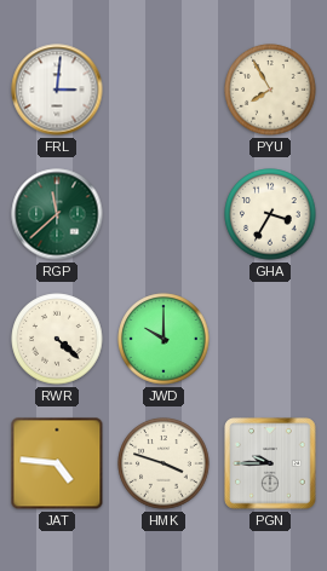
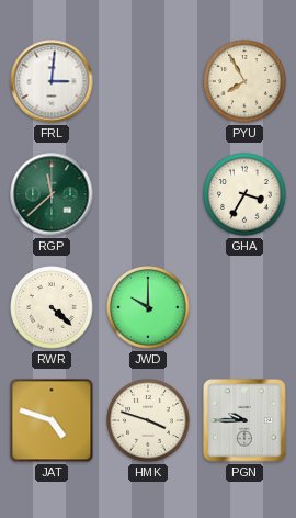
JAT: 4:46 -> 4:48
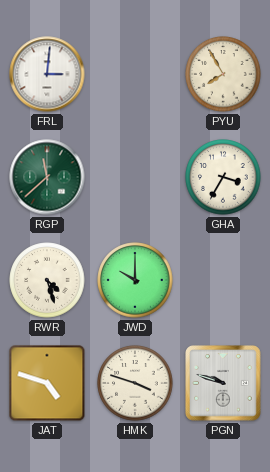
RWR: 4:22 -> 4:27
PGN: 9:45 -> 9:48
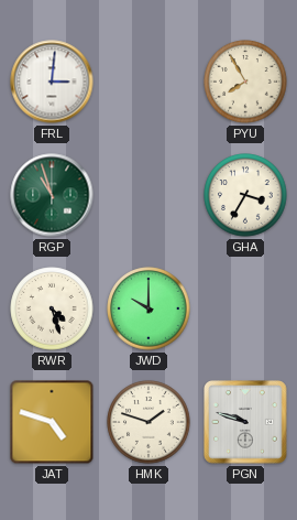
RGP: 11:38 -> 10:57
HMK: 3:48 -> 1:48
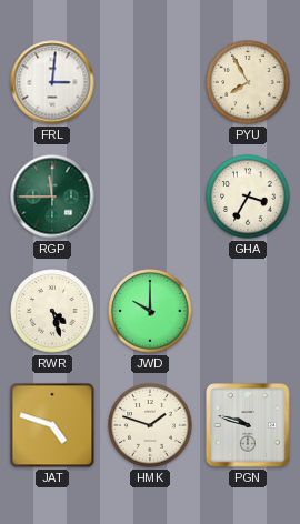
RGP: 10:57 -> 11:45
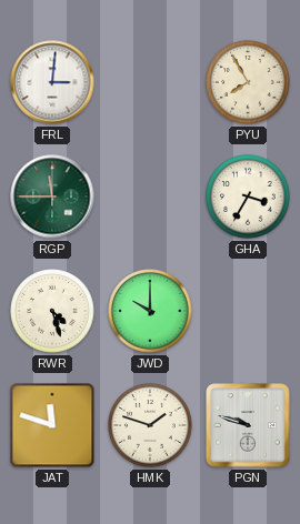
JAT: 4:48 -> 11:48
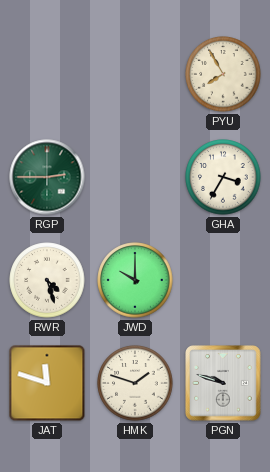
FRL: 3:01 -> none
RGP: 11:45 -> 2:45
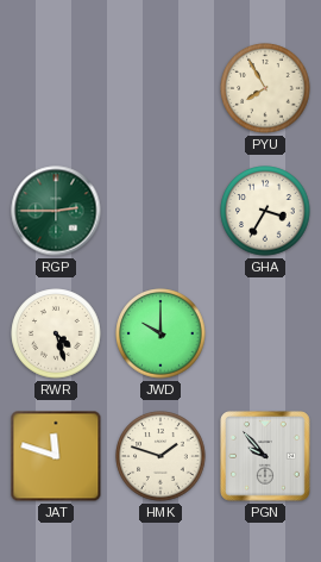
PGN: 9:48 -> 9:53
